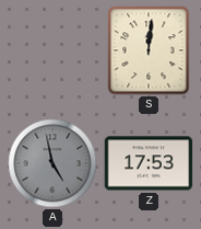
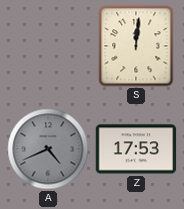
A: 4:58 -> 4:41
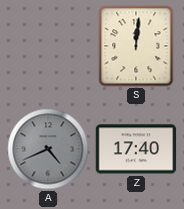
Z: 17:53 -> 17:40
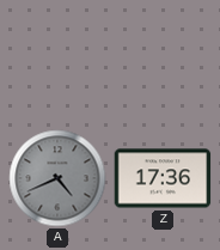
S: 12:01 -> none
Z: 17:40 -> 17:36
